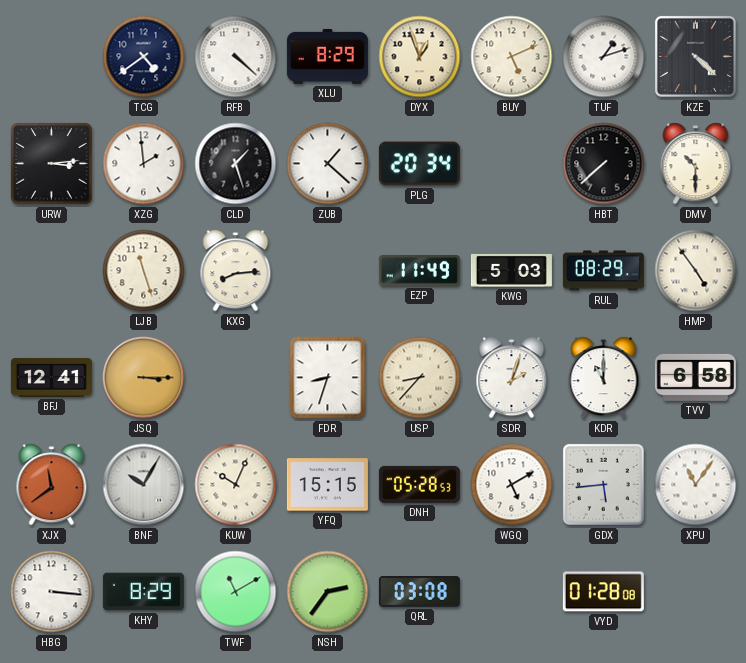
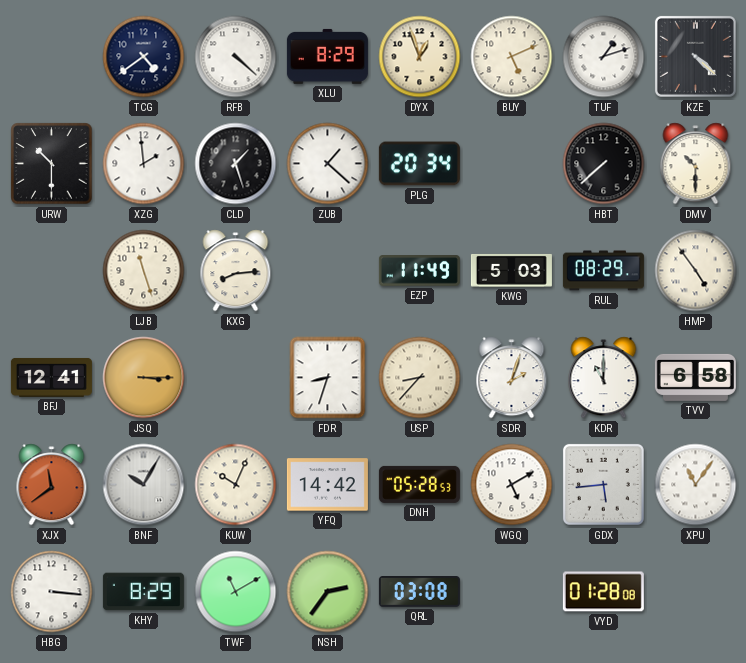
URW: 3:14 -> 10:30
YFQ: 15:15 -> 14:42
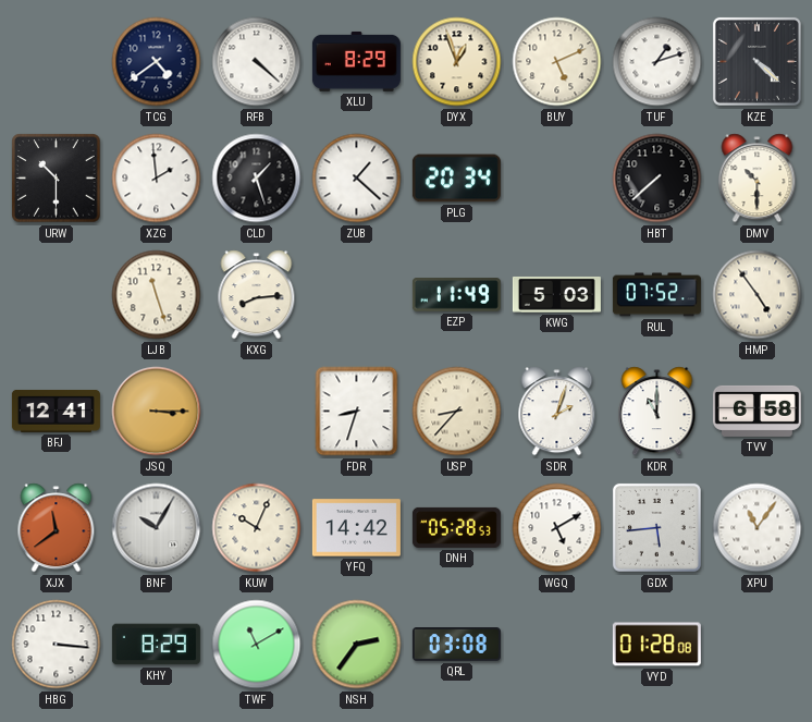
RUL: 08:29 -> 07:52
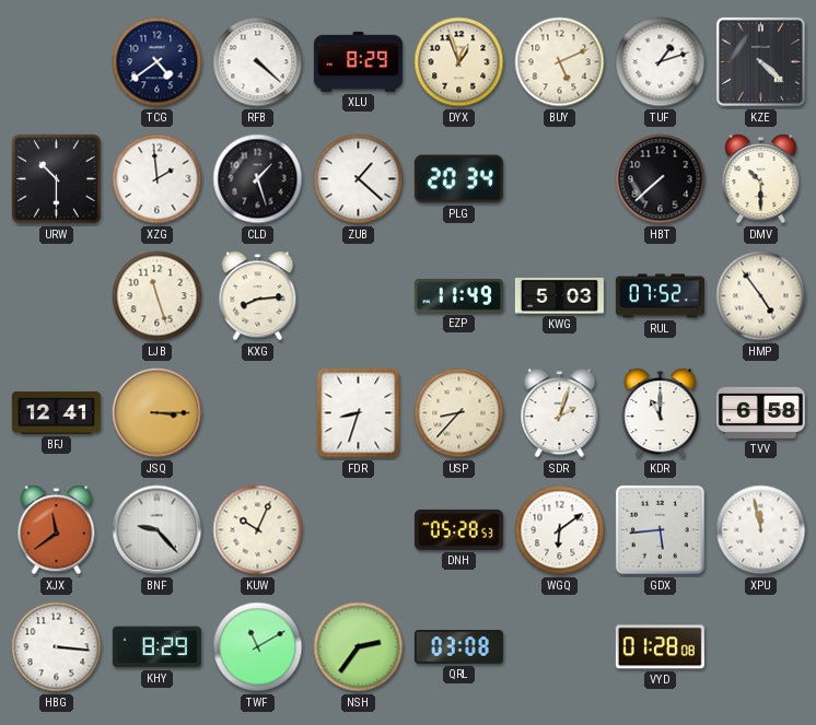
BNF: 10:05 -> 9:23
YFQ: 14:42 -> none
WGQ: 5:10 -> 6:09
XPU: 11:06 -> 11:58
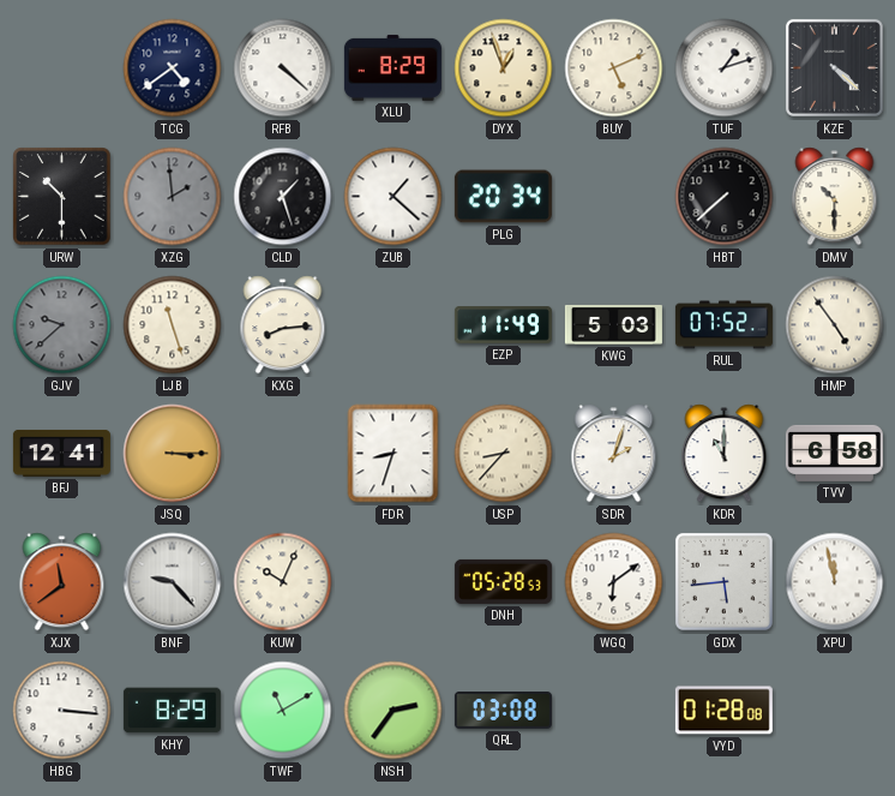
XZG dial: white -> grey
GJV: none -> 9:38
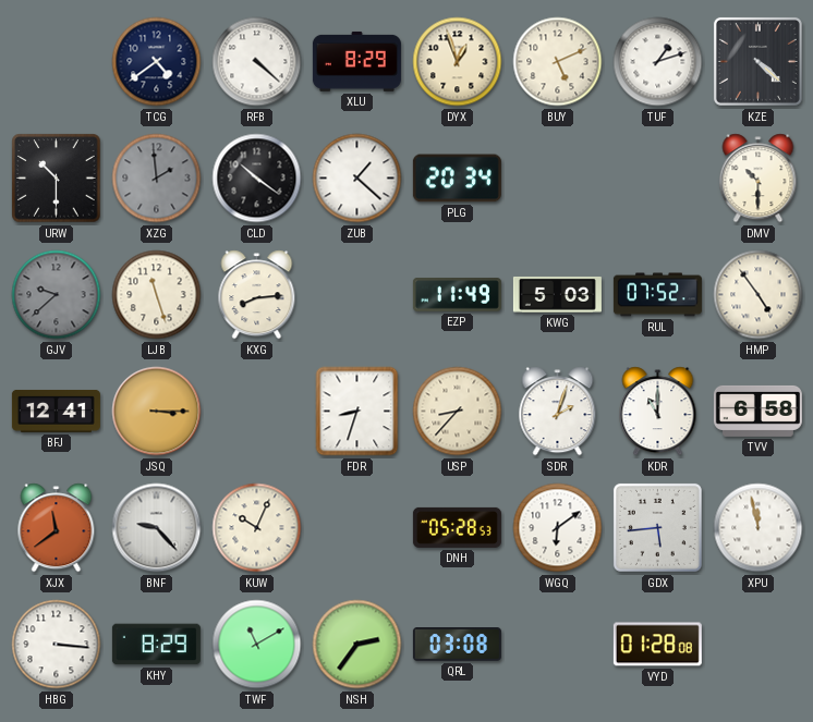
CLD: 1:27 -> 10:21
HBT: 7:38 -> none
